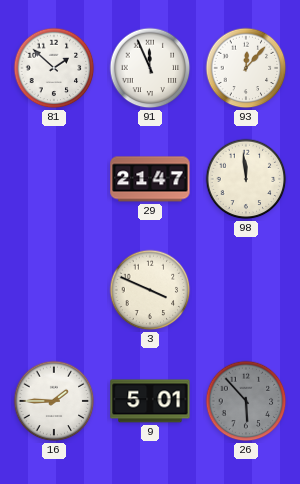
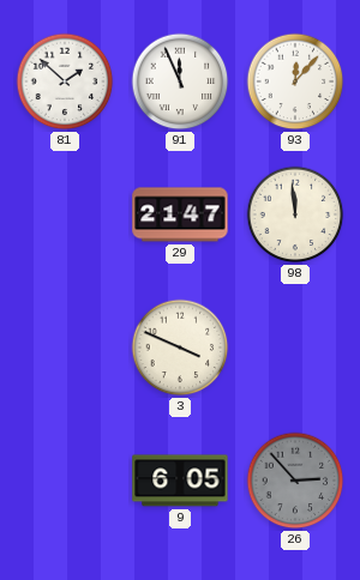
16: 1:45 -> none
9: 5:01 -> 6:05
26: 5:53 -> 2:53
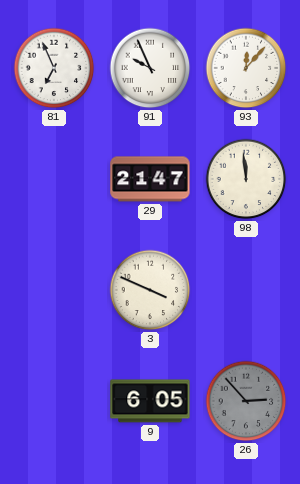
81: 1:52 -> 6:56
91: 11:56 -> 9:56
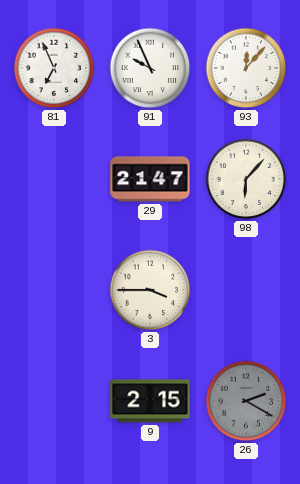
98: 11:59 -> 6:07
3: 3:49 -> 3:45
9: 6:05 -> 2:15
26: 2:53 -> 2:20
